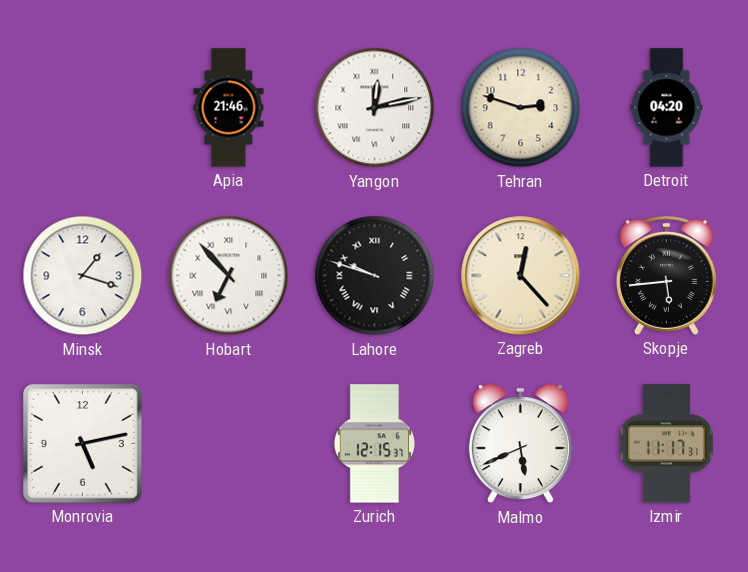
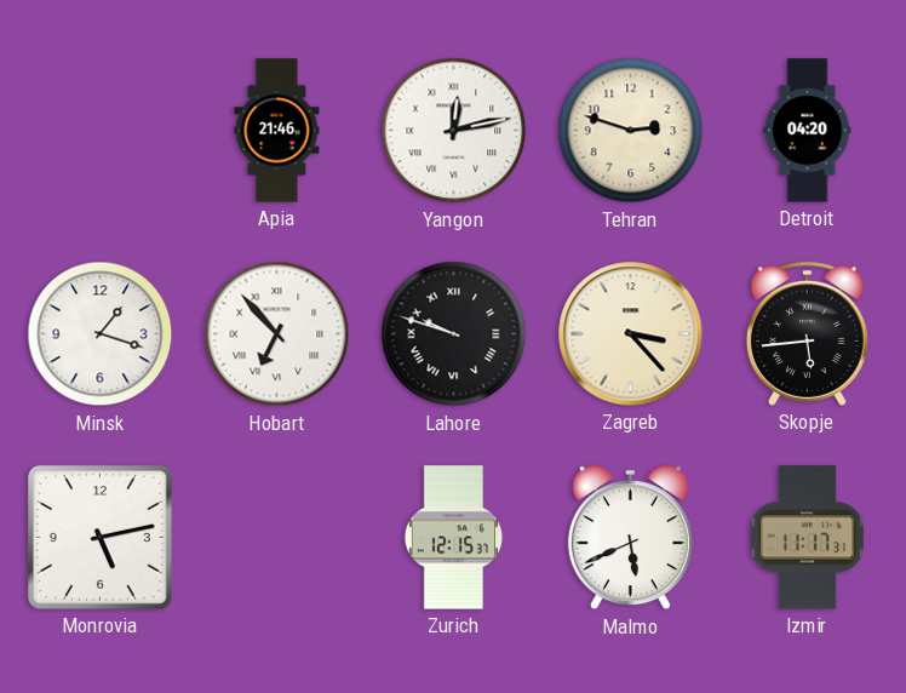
Zagreb: 12:23 -> 3:23
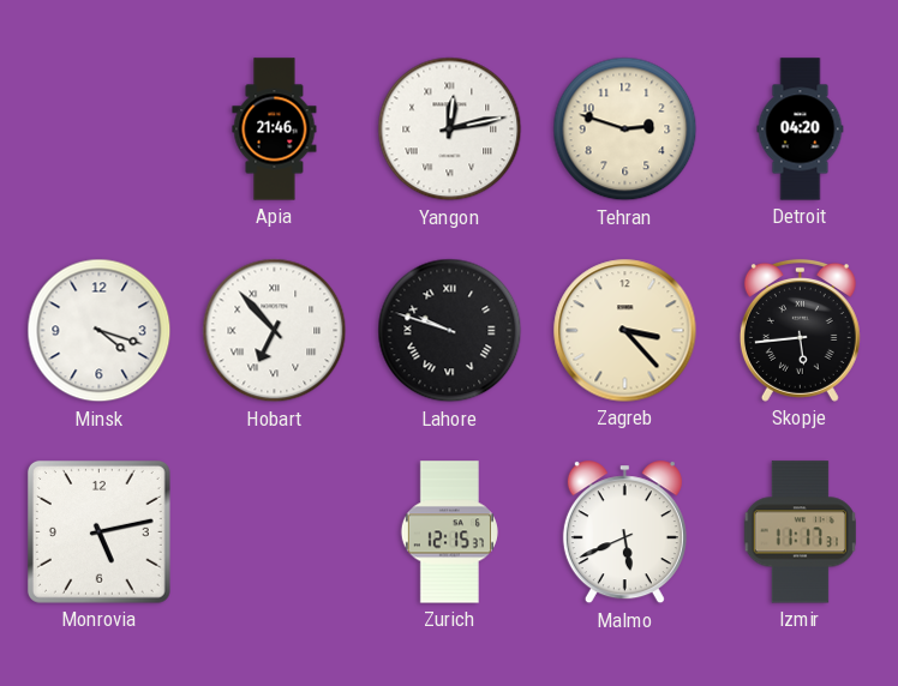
Minsk: 1:18 -> 4:18
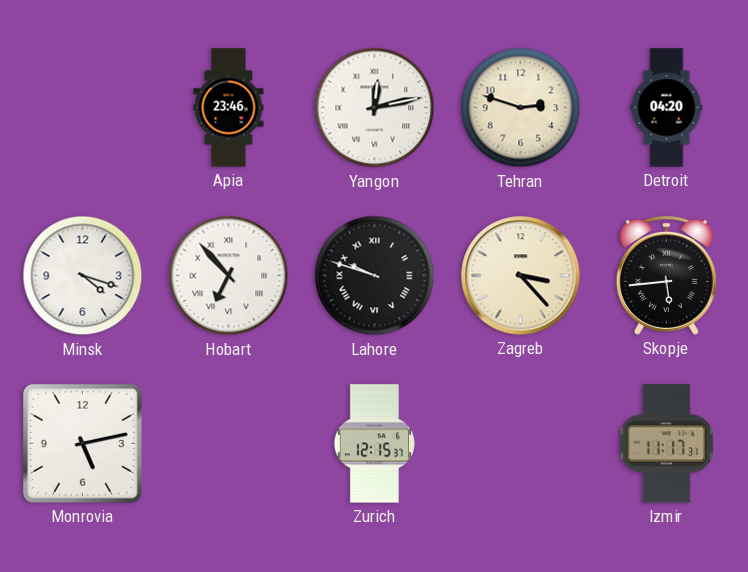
Apia: 21:46 -> 23:46
Malmo: 5:41 -> none
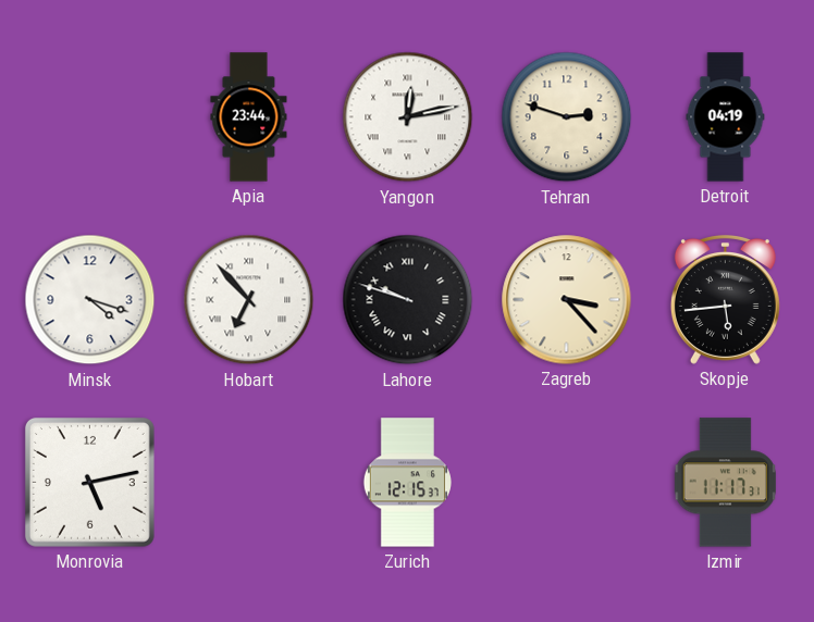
Apia: 23:46 -> 23:44
Detroit: 04:20 -> 04:19
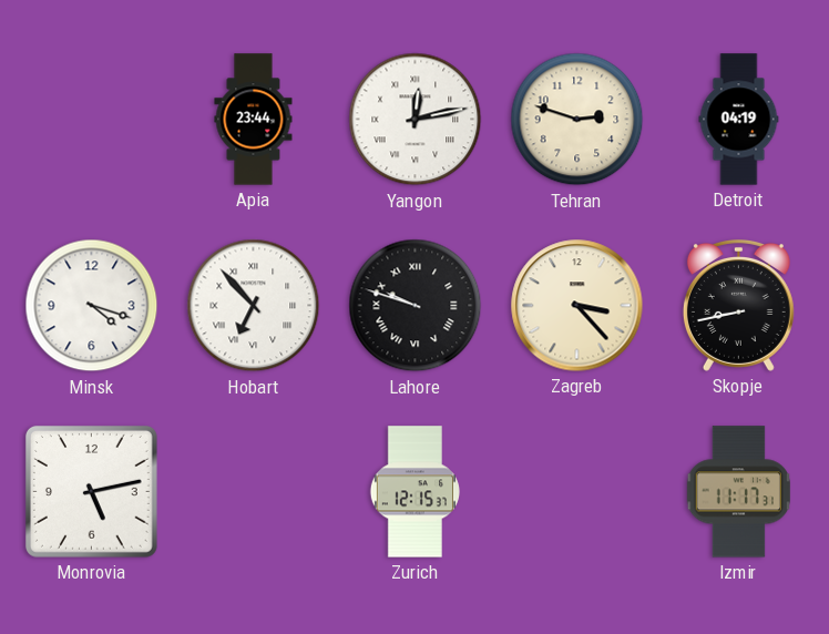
Skopje: 5:44 -> 8:43
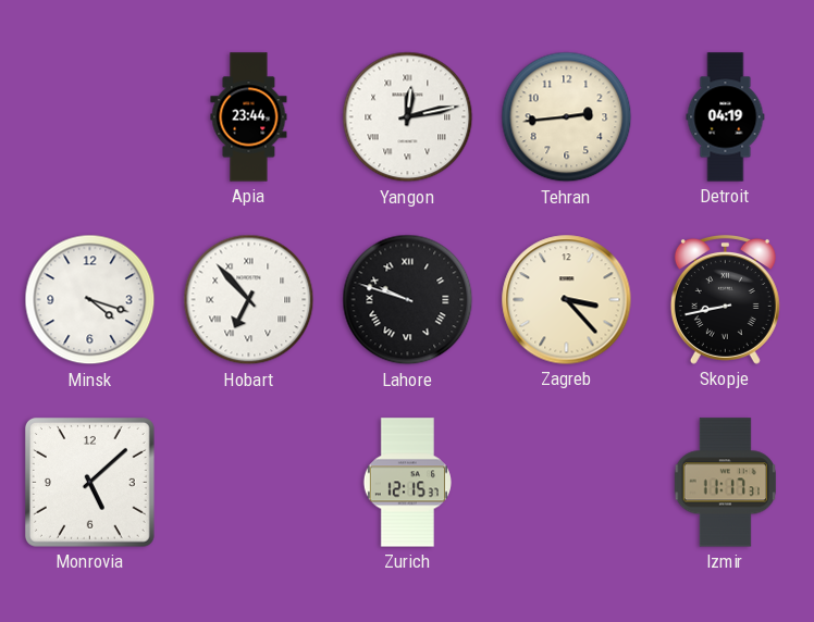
Tehran: 2:48 -> 2:44
Monrovia: 5:13 -> 5:08
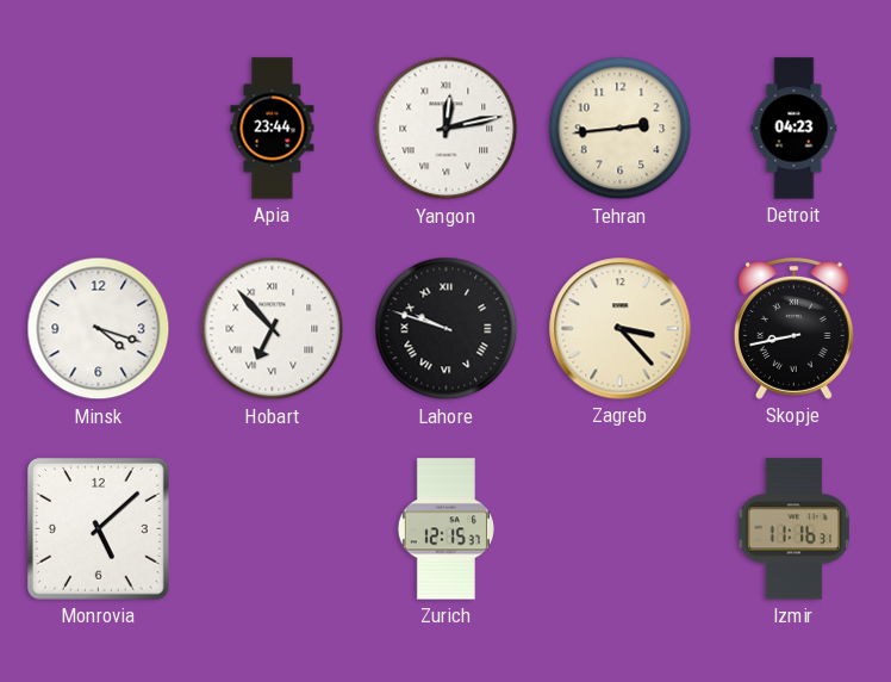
Detroit: 04:19 -> 04:23
Izmir: 11:17 -> 11:16
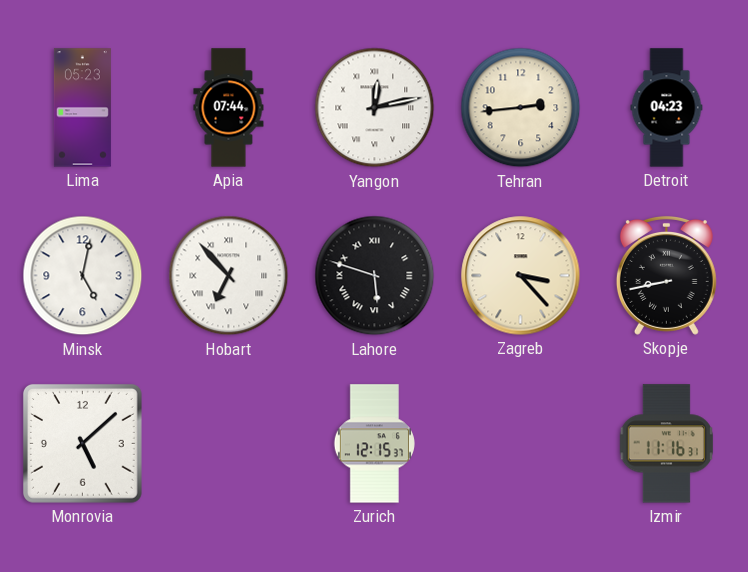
Lima: none -> 05:23
Apia: 23:44 -> 07:44
Minsk: 4:18 -> 5:02
Lahore: 9:48 -> 5:48
